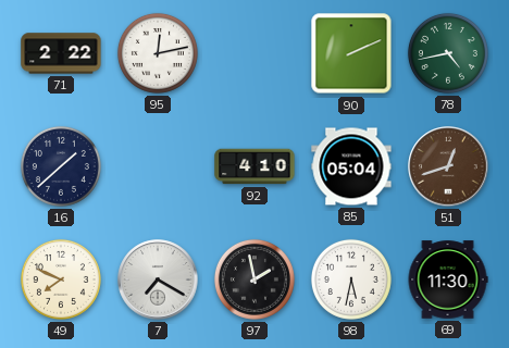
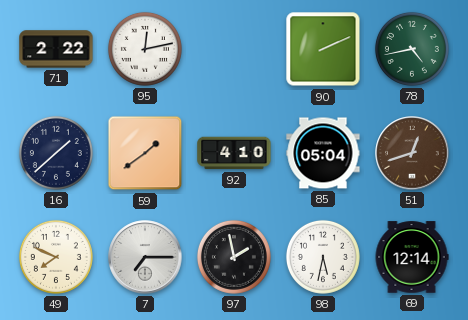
59: none -> 1:39
7: 7:20 -> 7:15
69: 11:30 -> 12:14
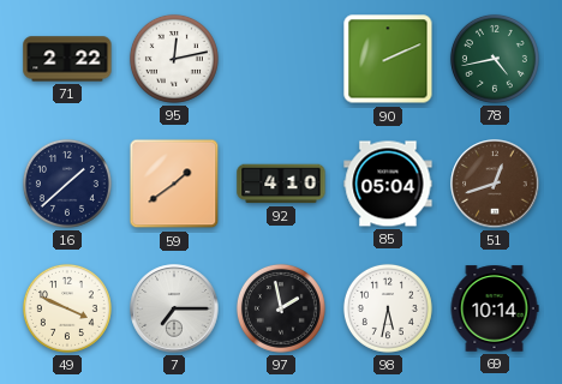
49: 7:49 -> 3:49
69: 12:14 -> 10:14
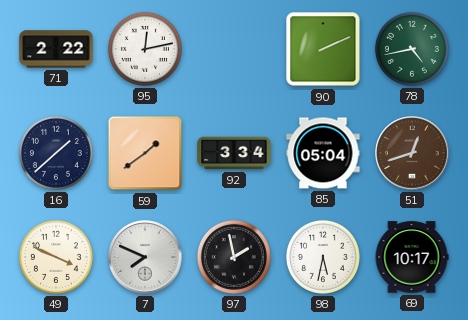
92: 4:10 -> 3:34
7: 7:15 -> 7:49
69: 10:14 -> 10:17
